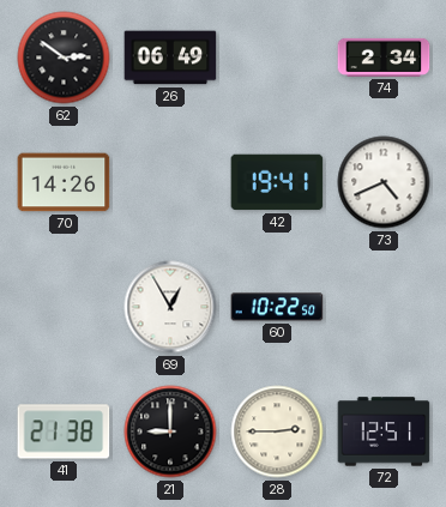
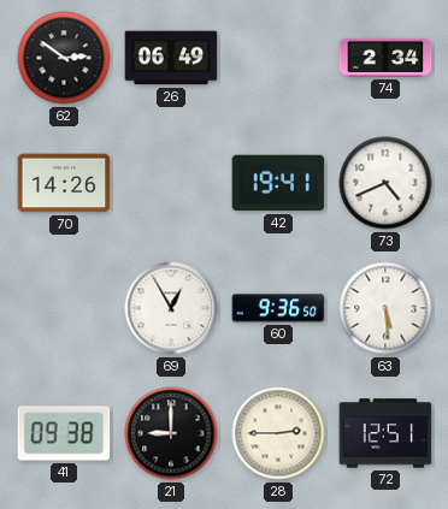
60: 10:22 -> 9:36
63: none -> 5:29
41: 21:38 -> 09:38
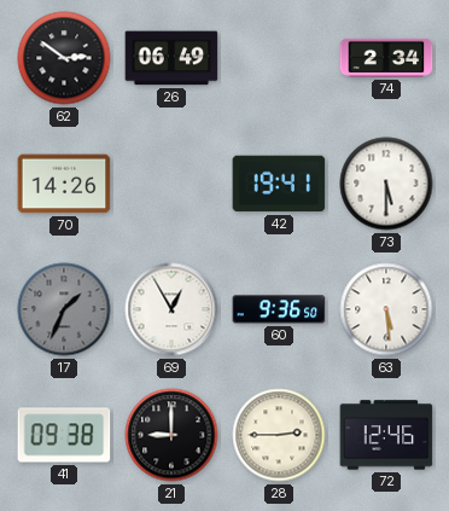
73: 4:41 -> 5:30
17: none -> 1:34
72: 12:51 -> 12:46
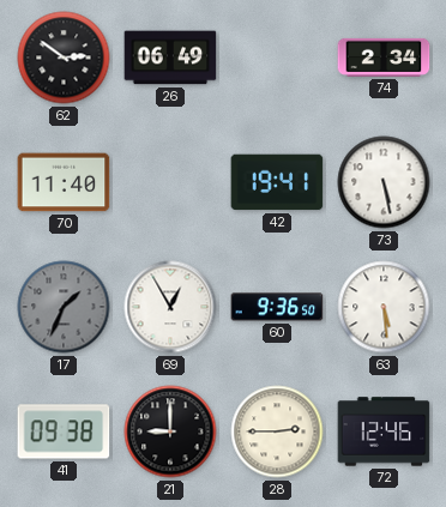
70: 14:26 -> 11:40
73: 5:30 -> 5:28
